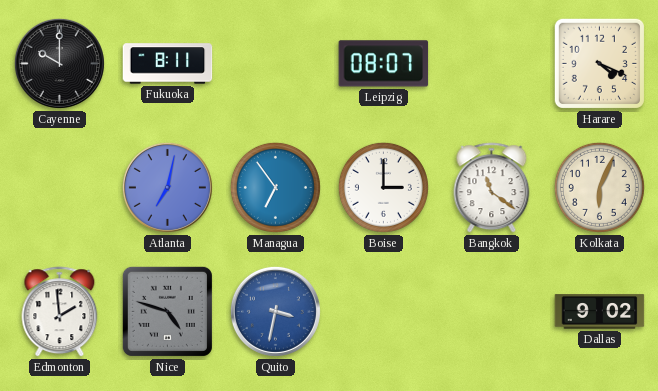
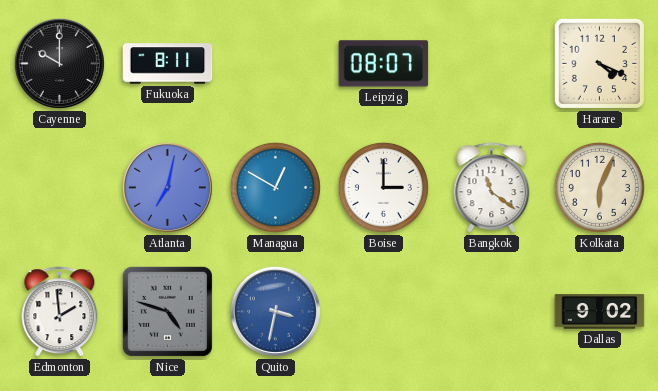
Managua: 6:54 -> 12:50
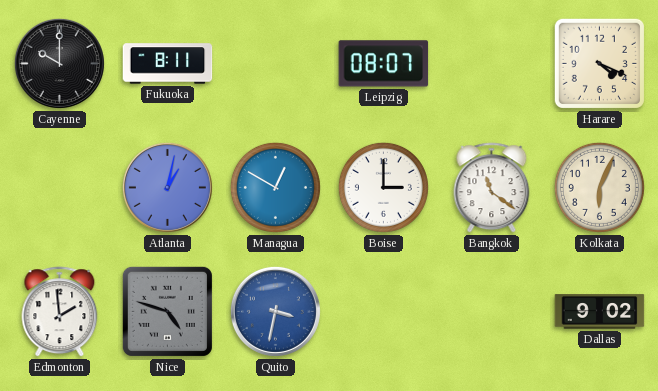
Atlanta: 7:02 -> 1:02
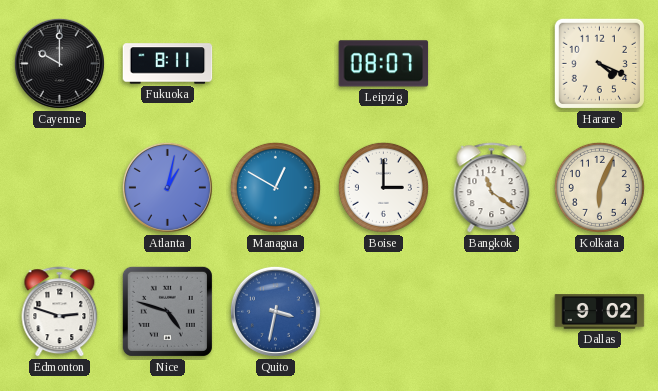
Edmonton: 1:59 -> 2:48
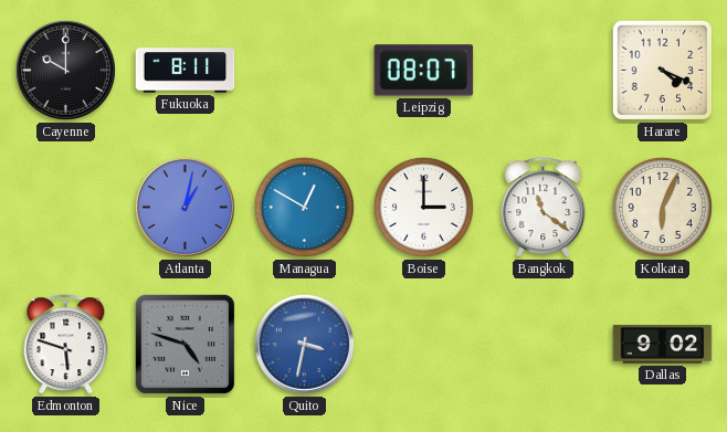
Edmonton: 2:48 -> 5:48
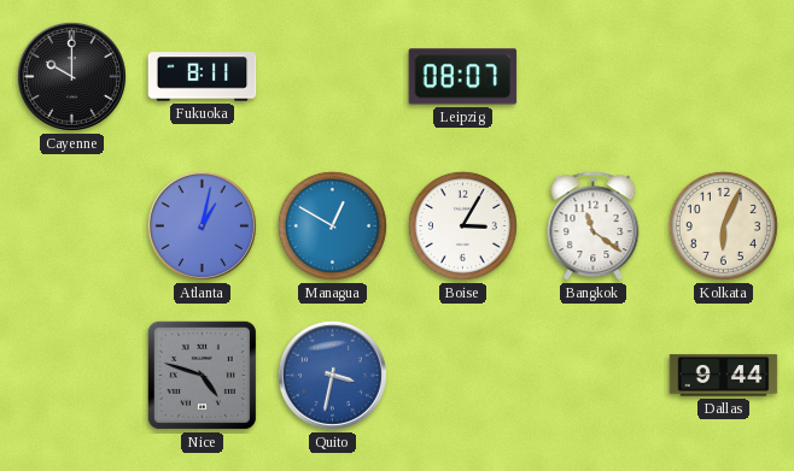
Harare: 4:19 -> none
Boise: 3:00 -> 3:05
Edmonton: 5:48 -> none
Dallas: 9:02 -> 9:44
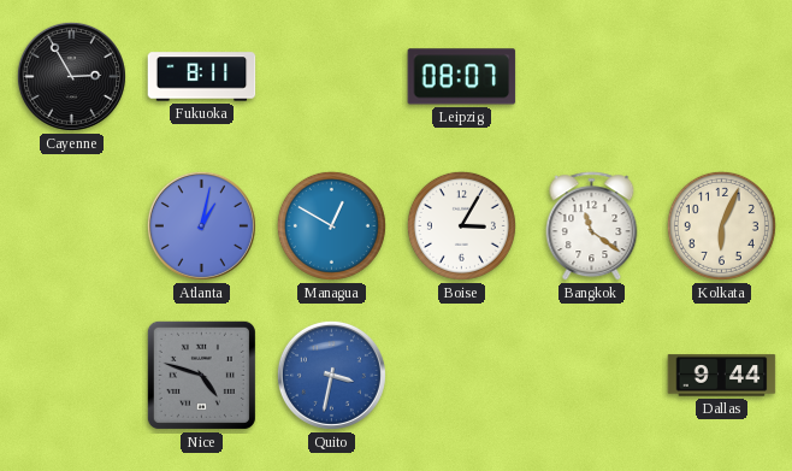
Cayenne: 10:00 -> 2:55
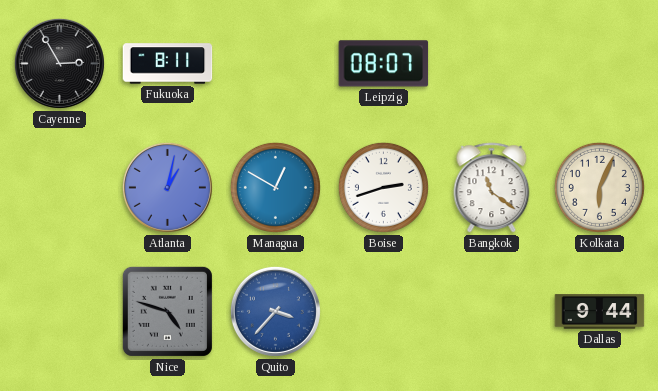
Boise: 3:05 -> 2:42
Quito: 3:32 -> 3:37
